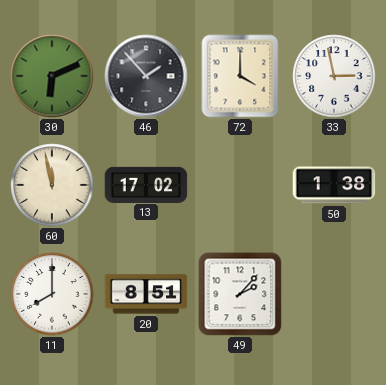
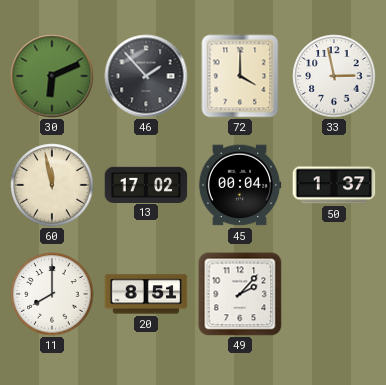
45: none -> 00:04
50: 1:38 -> 1:37
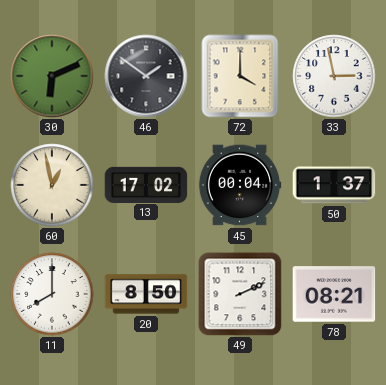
46: 1:53 -> 1:51
60: 11:58 -> 12:58
20: 8:51 -> 8:50
49: 2:07 -> 2:11
78: none -> 08:21
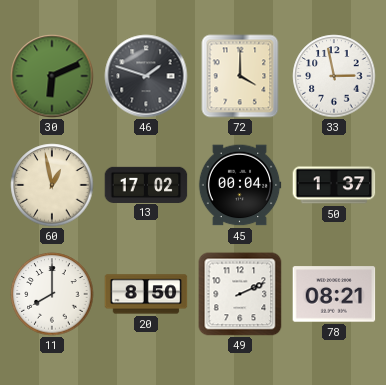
46: 1:51 -> 1:48
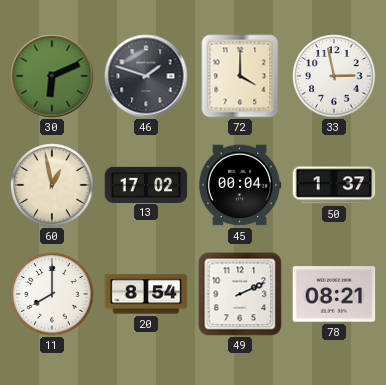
20: 8:50 -> 8:54
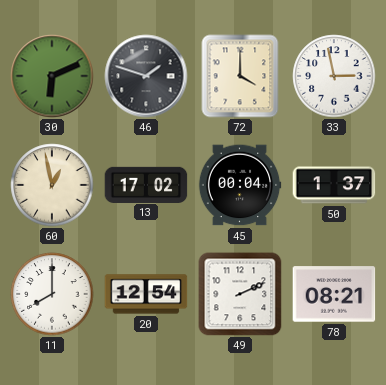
20: 8:54 -> 12:54
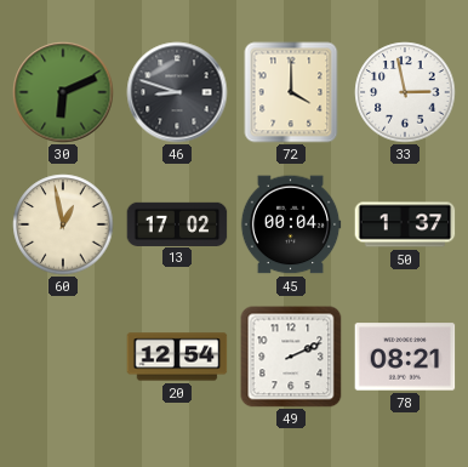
46: 1:48 -> 8:48
11: 8:00 -> none
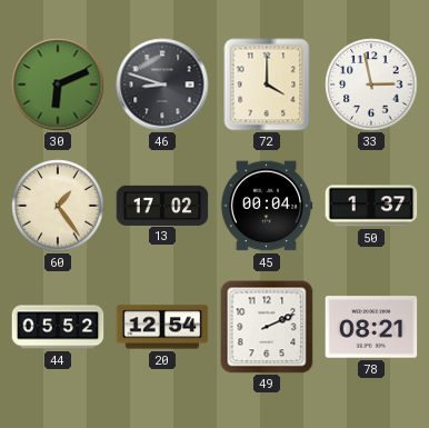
60: 12:58 -> 1:24
44: none -> 05:52
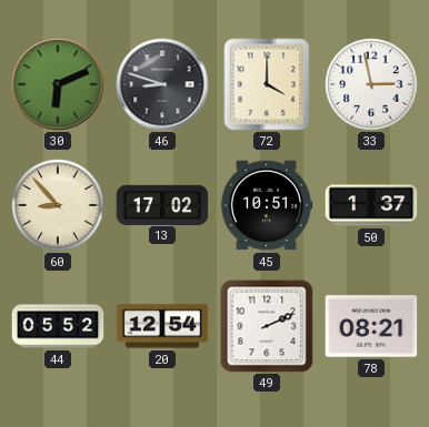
60: 1:24 -> 8:53
45: 00:04 -> 10:51
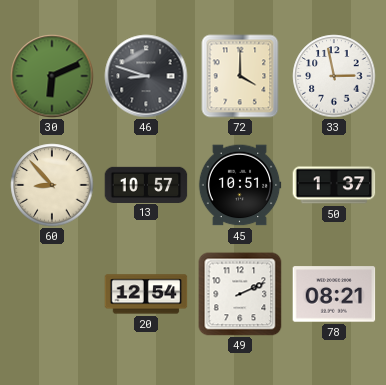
13: 17:02 -> 10:57
44: 05:52 -> none
